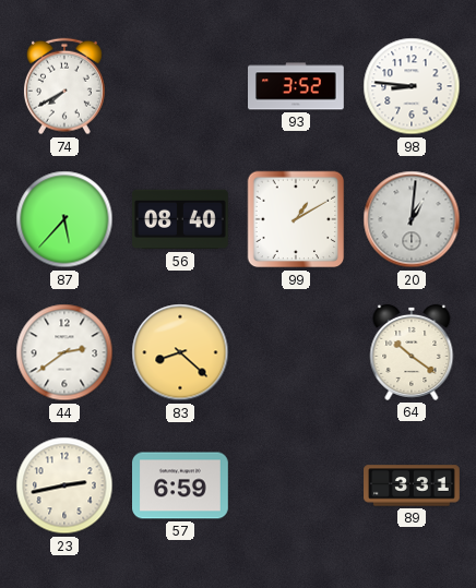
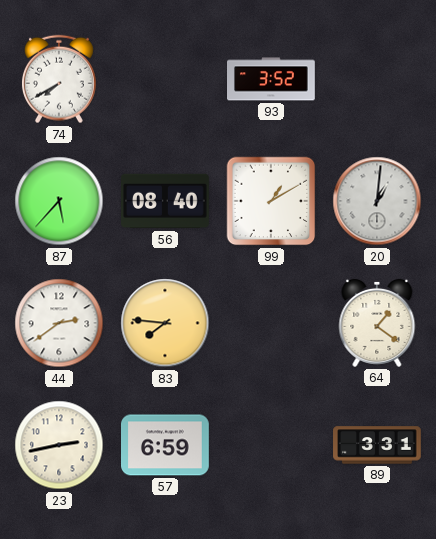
98: 8:46 -> none
83: 8:22 -> 7:46
64: 10:21 -> 1:21
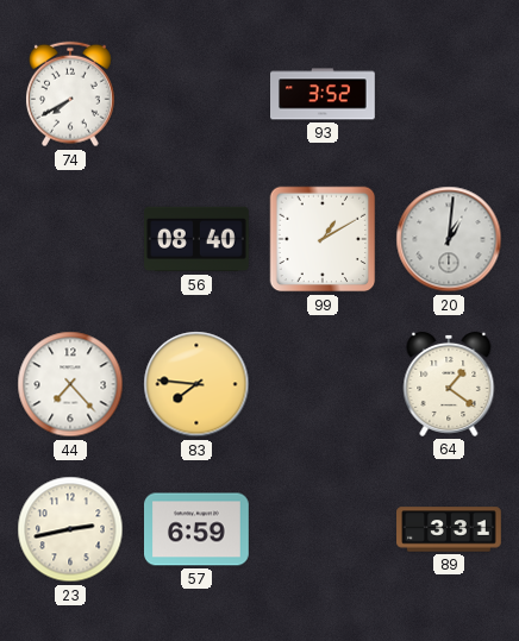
87: 5:37 -> none
44: 2:39 -> 7:23
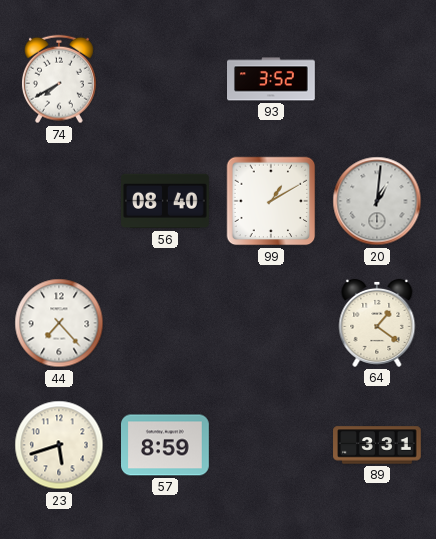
83: 7:46 -> none
23: 2:43 -> 5:42
57: 6:59 -> 8:59
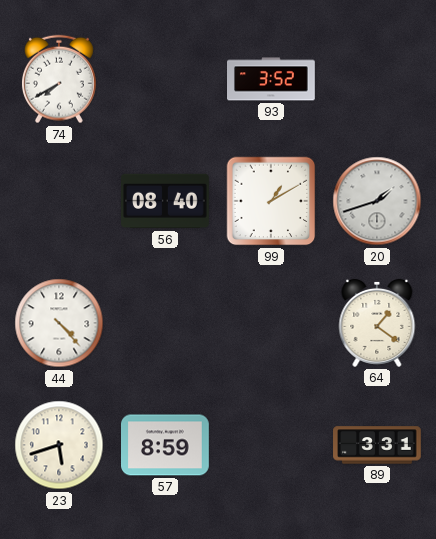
20: 1:01 -> 1:42
44: 7:23 -> 4:23
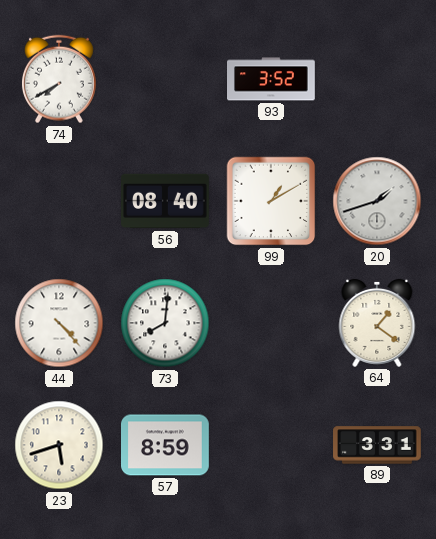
73: none -> 8:01
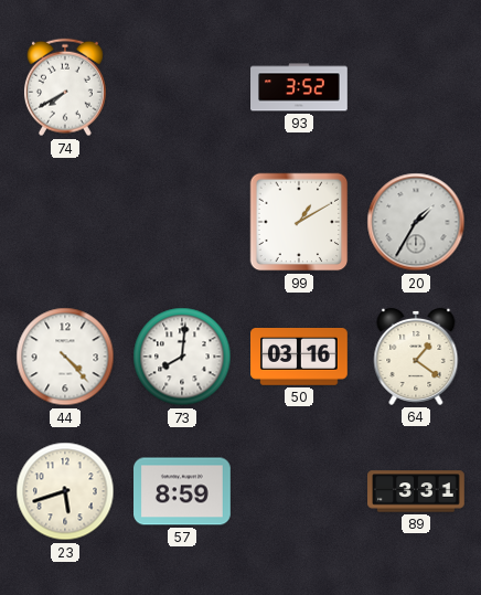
56: 08:40 -> none
20: 1:42 -> 1:35
50: none -> 03:16
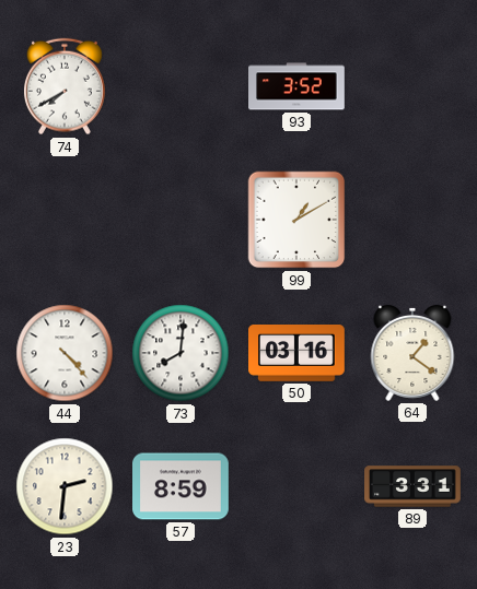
20: 1:35 -> none
23: 5:42 -> 2:31
